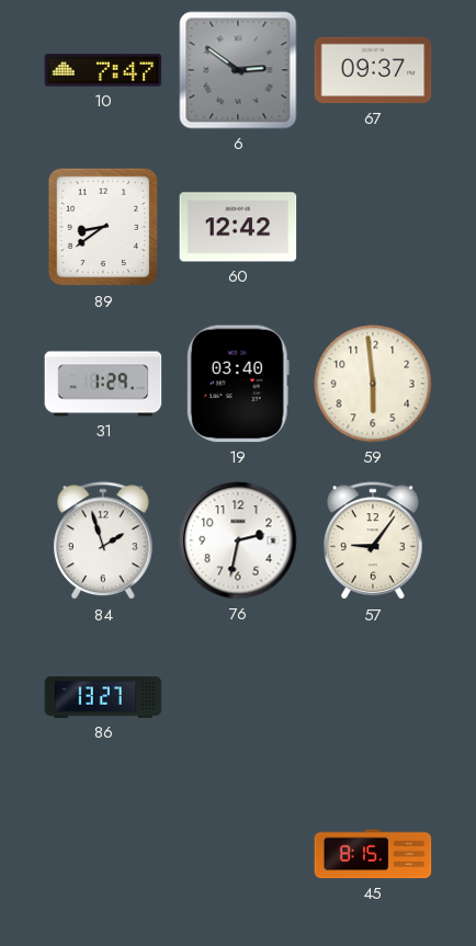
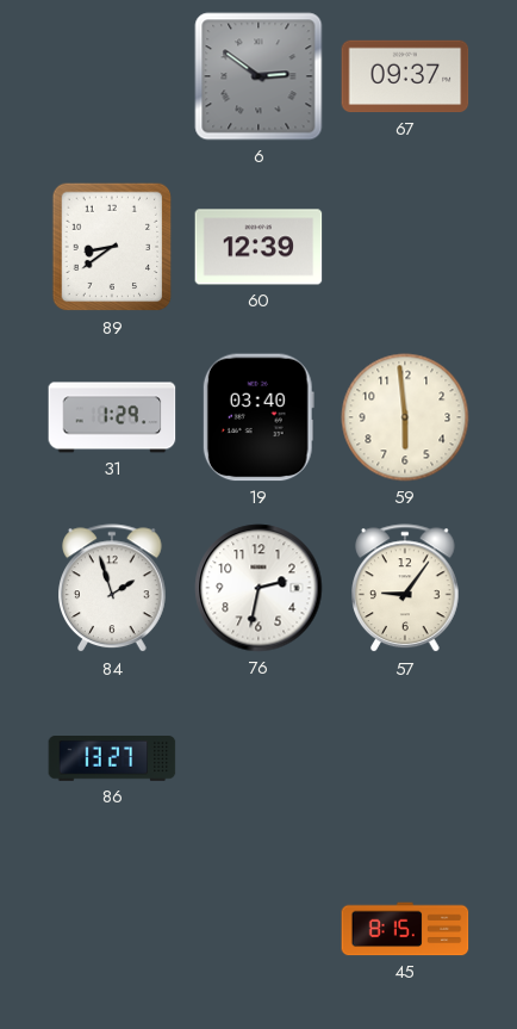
10: 7:47 -> none
60: 12:42 -> 12:39
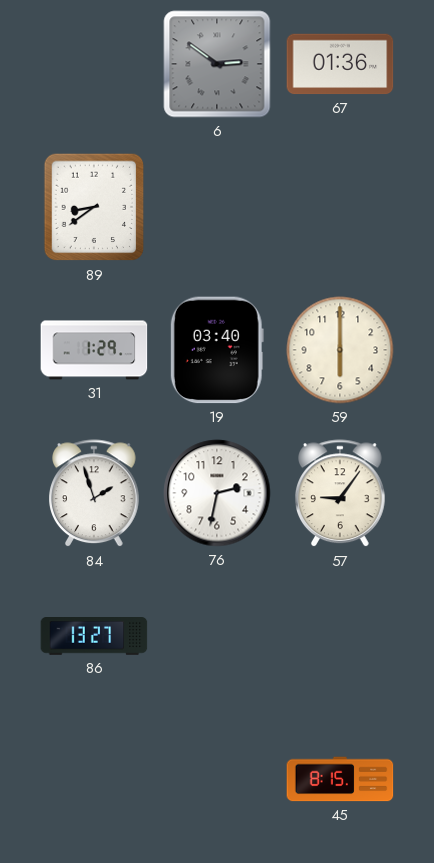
67: 09:37 -> 01:36
60: 12:39 -> none
59: 5:59 -> 6:00
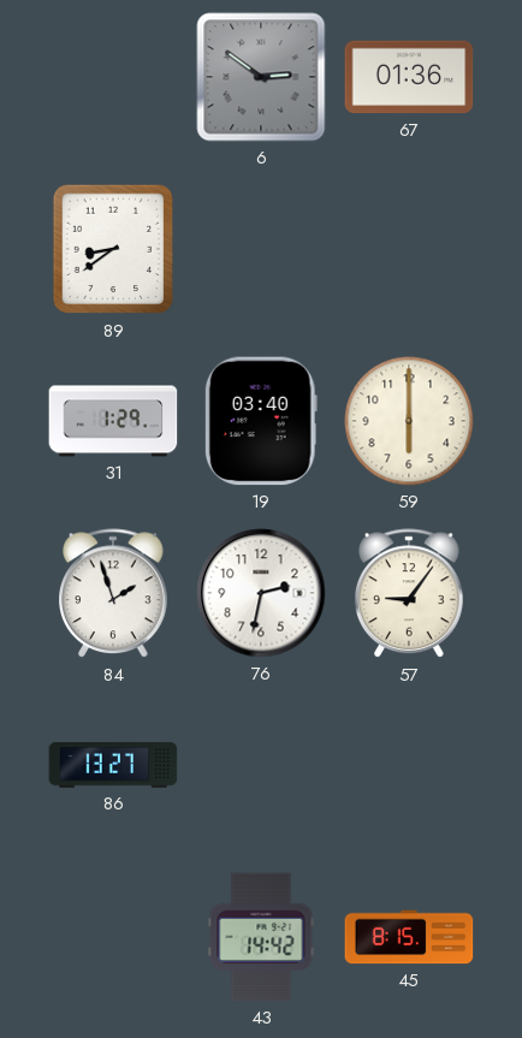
43: none -> 14:42
